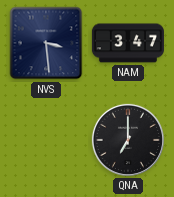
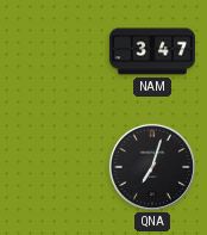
NVS: 3:29 -> none
QNA: 7:00 -> 7:03
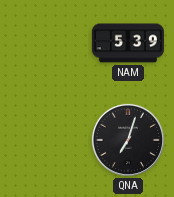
NAM: 3:47 -> 5:39
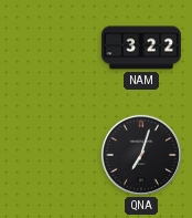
NAM: 5:39 -> 3:22
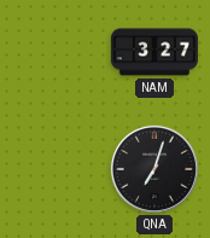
NAM: 3:22 -> 3:27
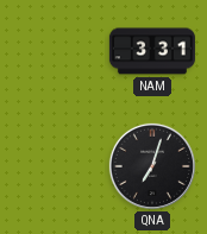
NAM: 3:27 -> 3:31
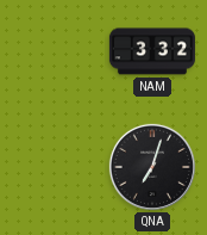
NAM: 3:31 -> 3:32
